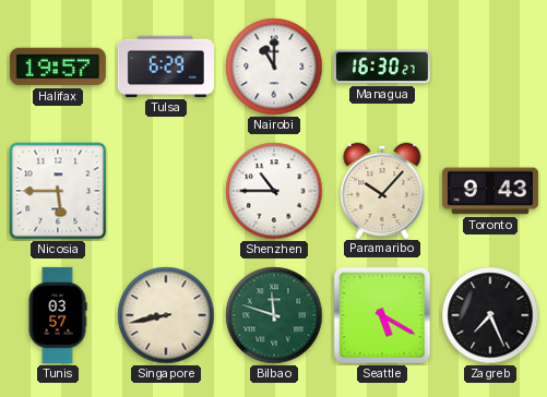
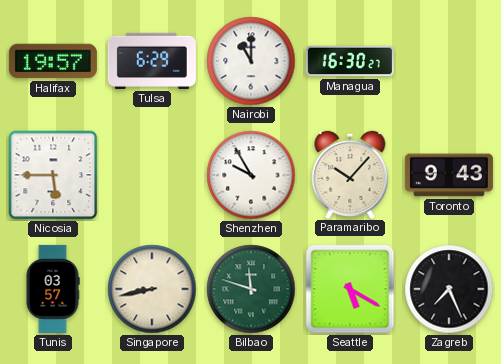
Shenzhen: 10:45 -> 9:55
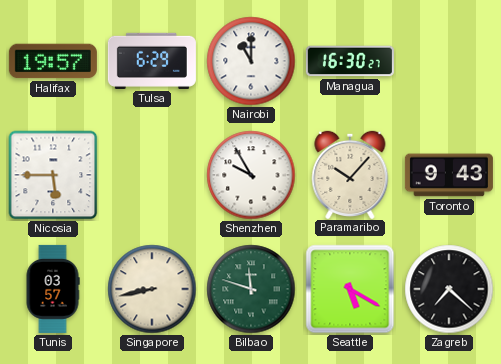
Zagreb: 7:26 -> 7:22
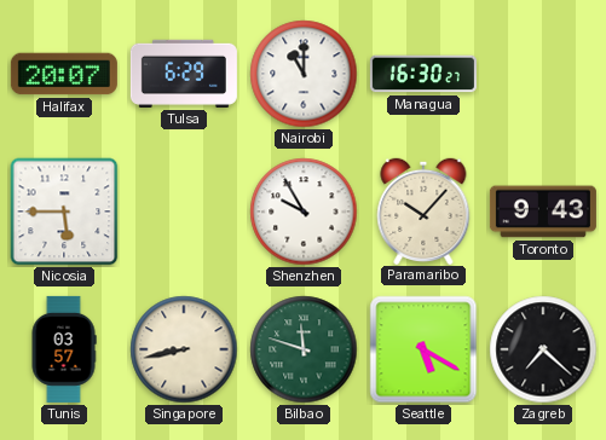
Halifax: 19:57 -> 20:07
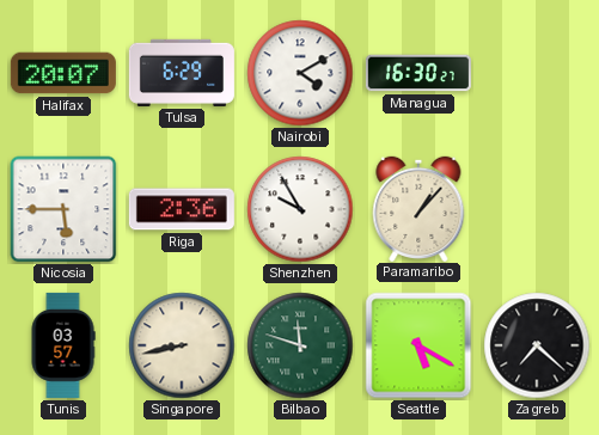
Nairobi: 11:00 -> 4:10
Riga: none -> 2:36
Paramaribo: 10:07 -> 1:07
Toronto: 9:43 -> none
